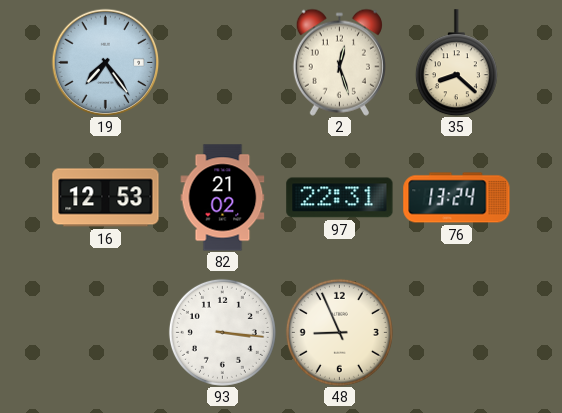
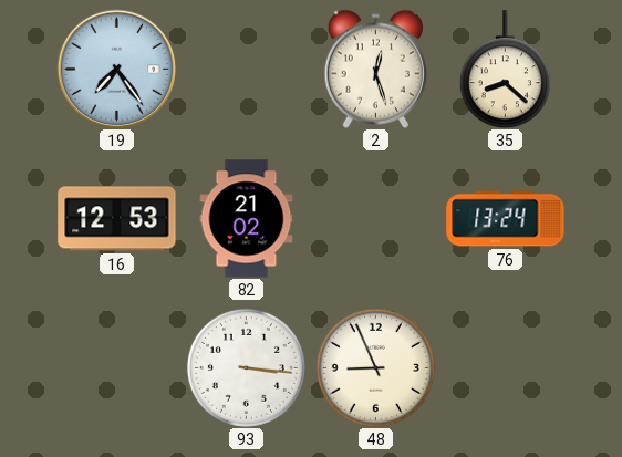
97: 22:31 -> none
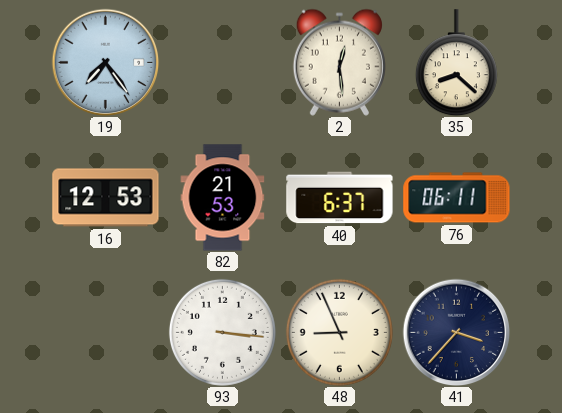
2: 12:27 -> 12:29
82: 21:02 -> 21:53
40: none -> 6:37
76: 13:24 -> 06:11
41: none -> 3:37
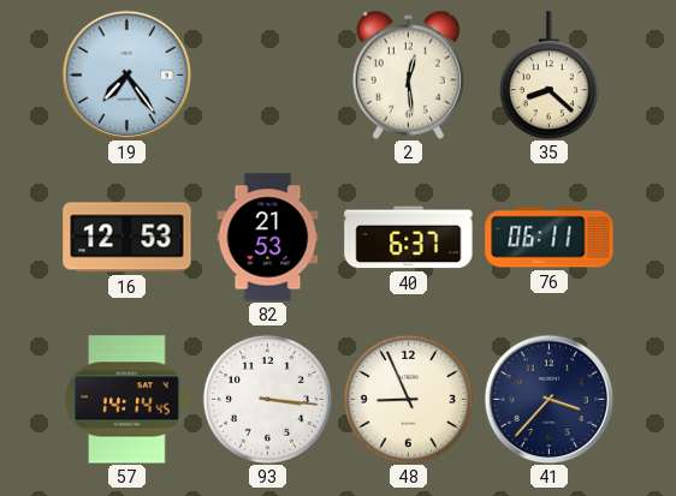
57: none -> 14:14
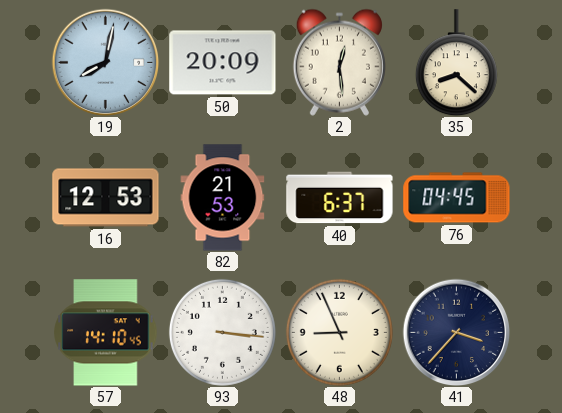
19: 7:24 -> 8:02
50: none -> 20:09
76: 06:11 -> 04:45
57: 14:14 -> 14:10
